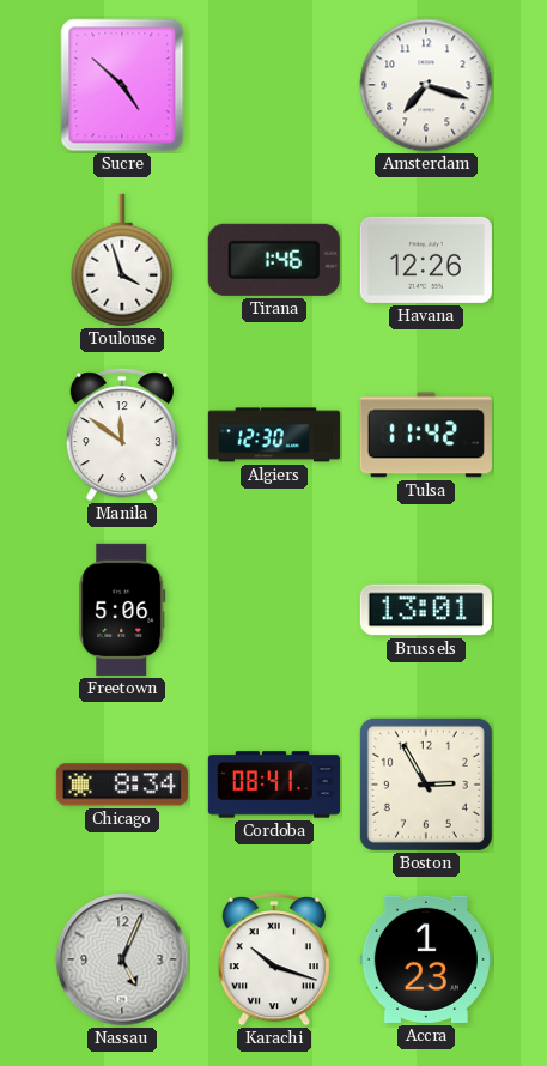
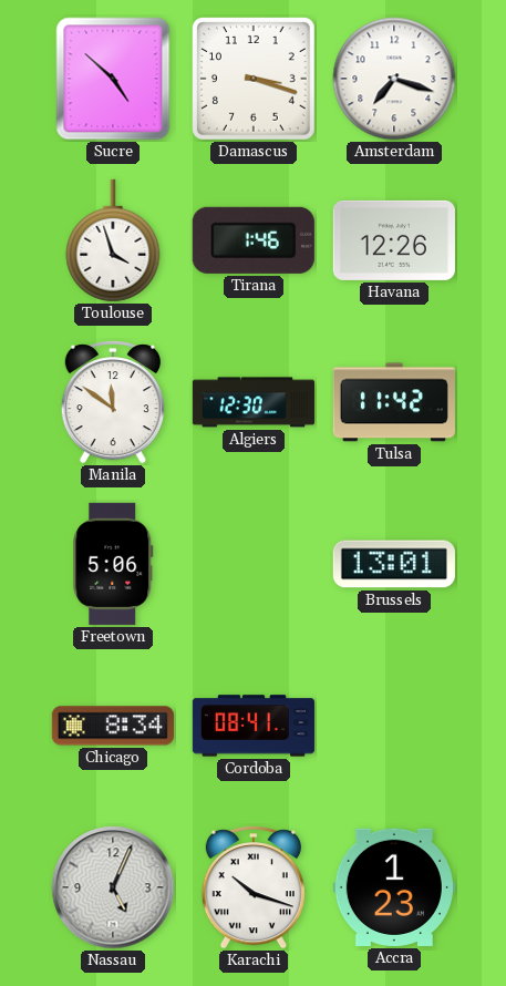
Damascus: none -> 3:18
Boston: 2:55 -> none
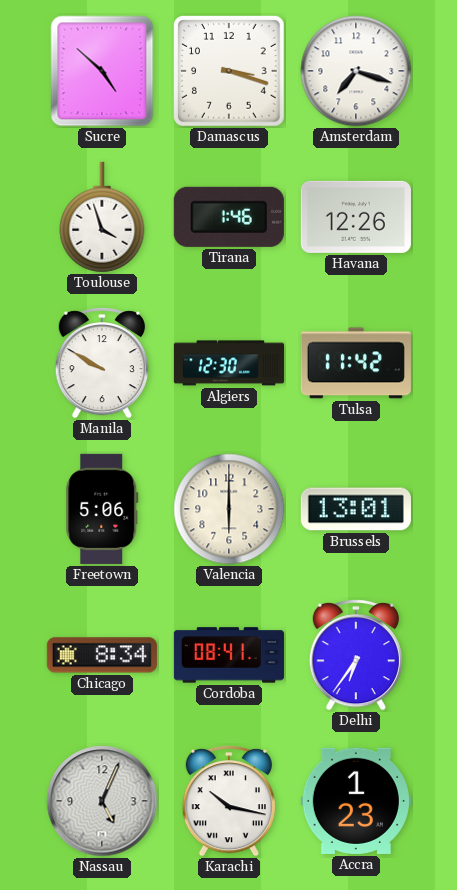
Manila: 11:51 -> 9:50
Valencia: none -> 6:00
Delhi: none -> 6:36
Karachi: 10:18 -> 10:17
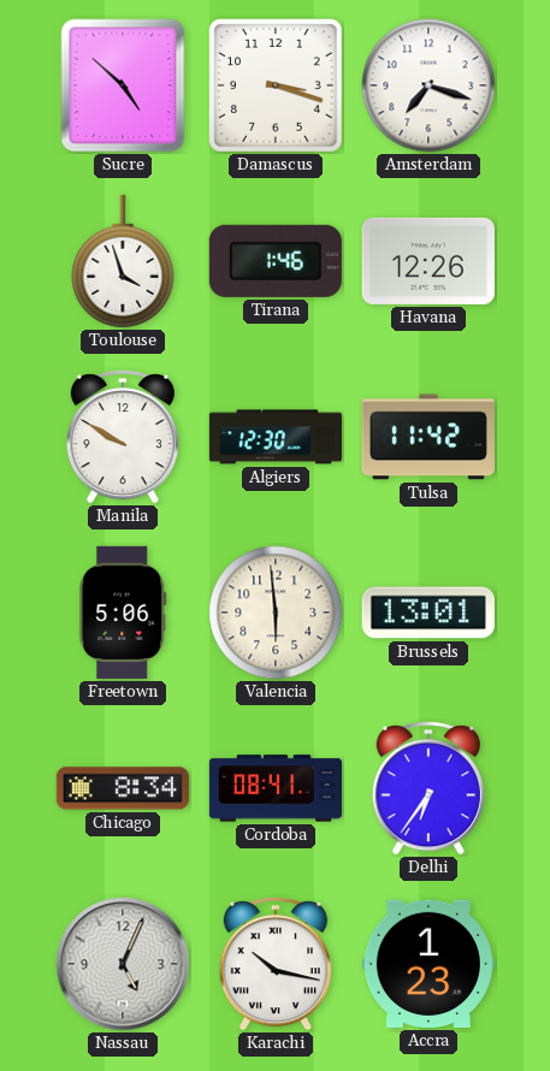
Valencia: 6:00 -> 5:59
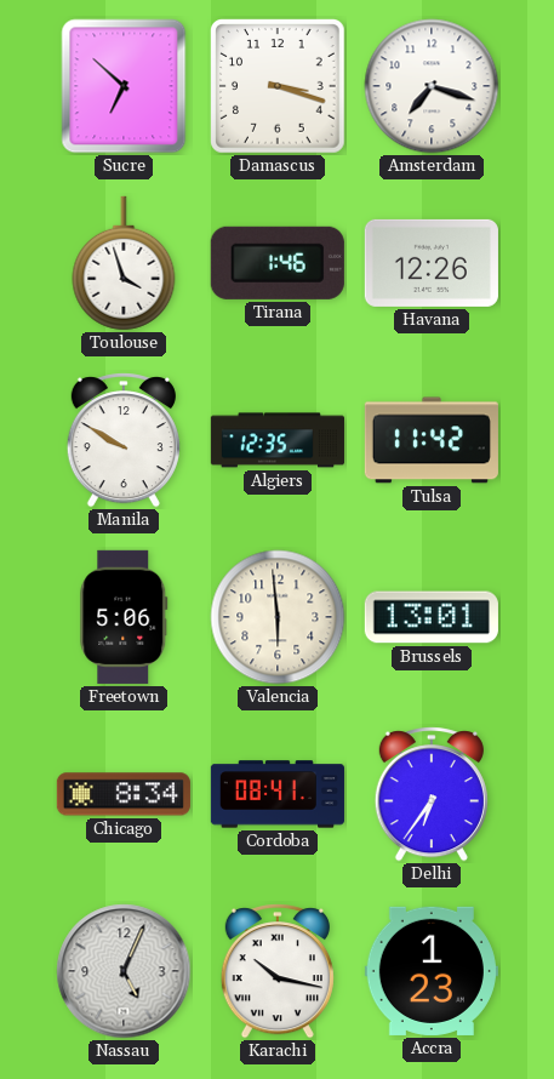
Sucre: 4:52 -> 6:52
Algiers: 12:30 -> 12:35
